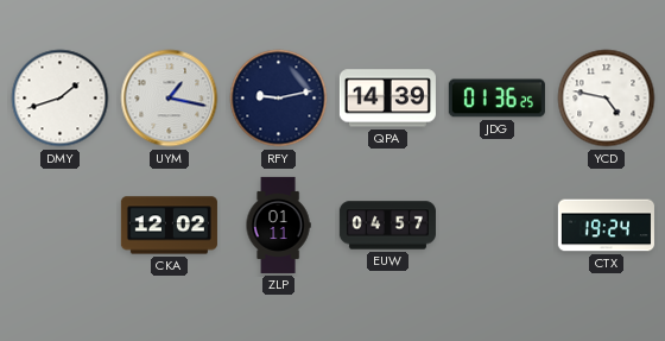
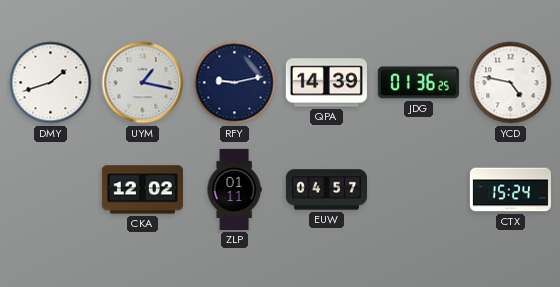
CTX: 19:24 -> 15:24
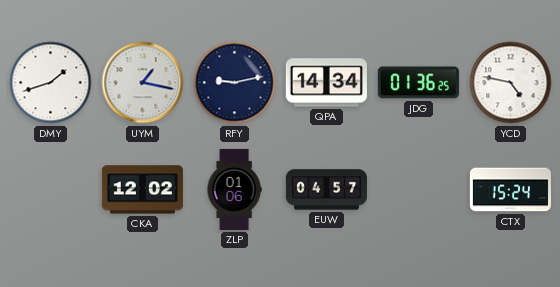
QPA: 14:39 -> 14:34
ZLP: 01:11 -> 01:06
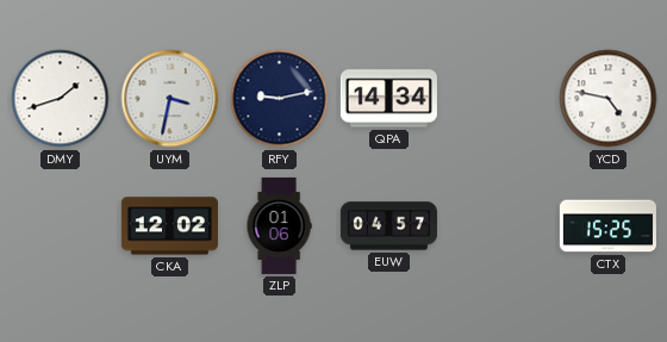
UYM: 1:17 -> 3:32
JDG: 01:36 -> none
CTX: 15:24 -> 15:25
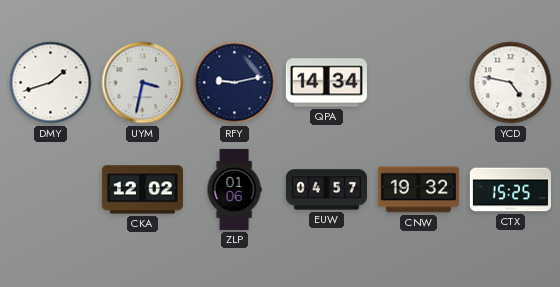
CNW: none -> 19:32
